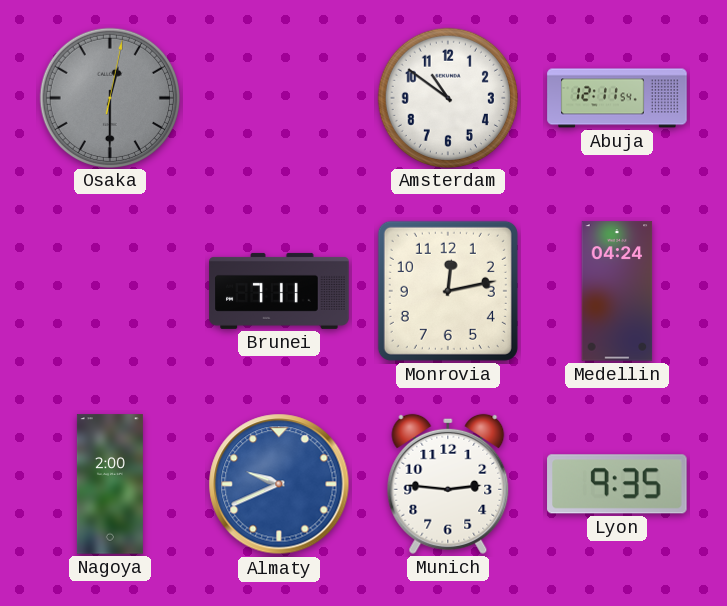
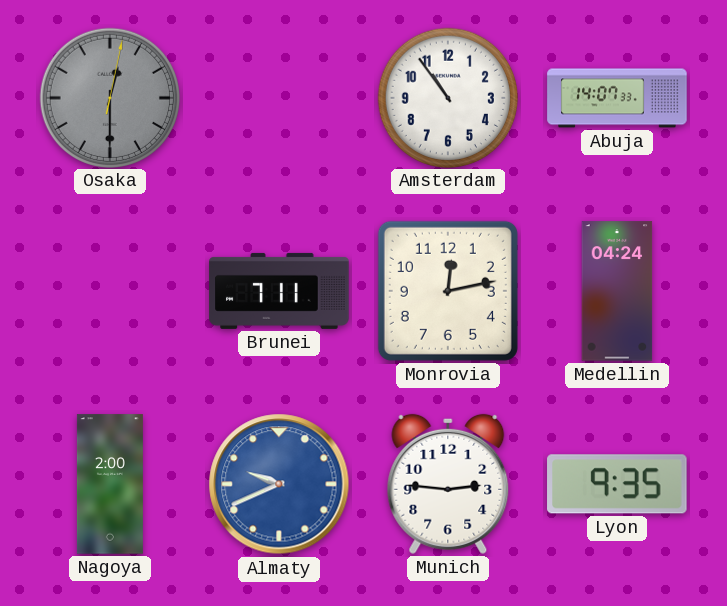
Amsterdam: 10:51 -> 10:54
Abuja: 12:11 -> 14:07
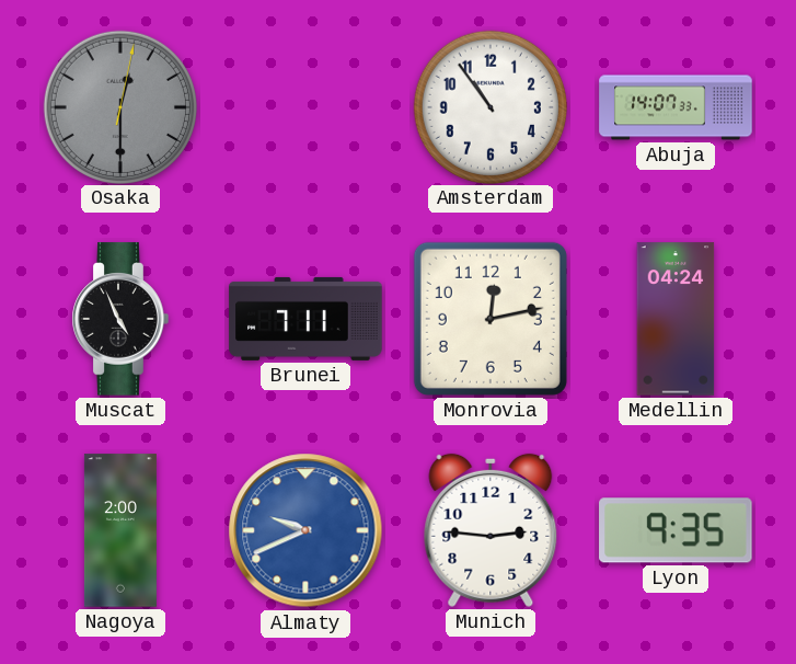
Muscat: none -> 4:56
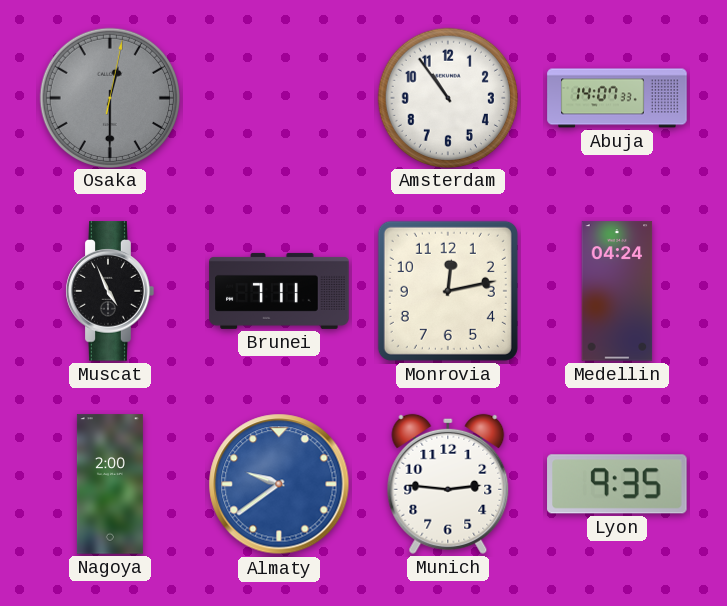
Almaty: 9:41 -> 9:39
